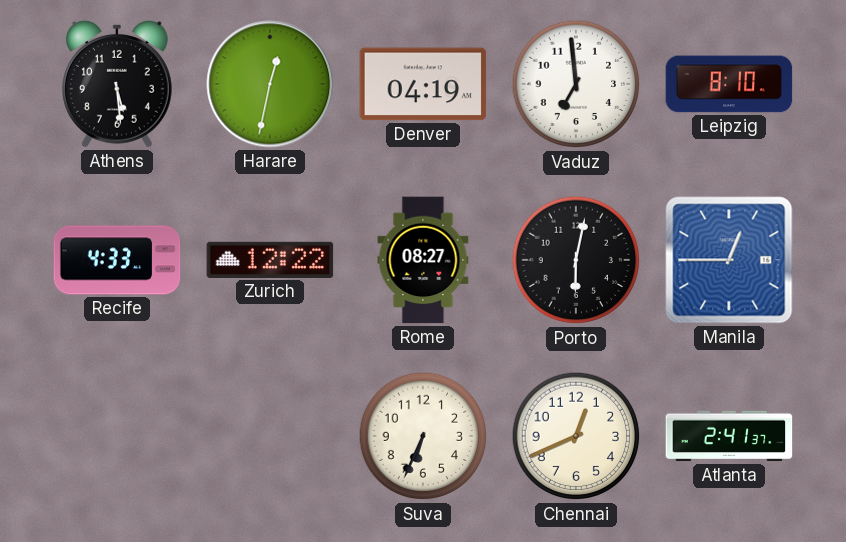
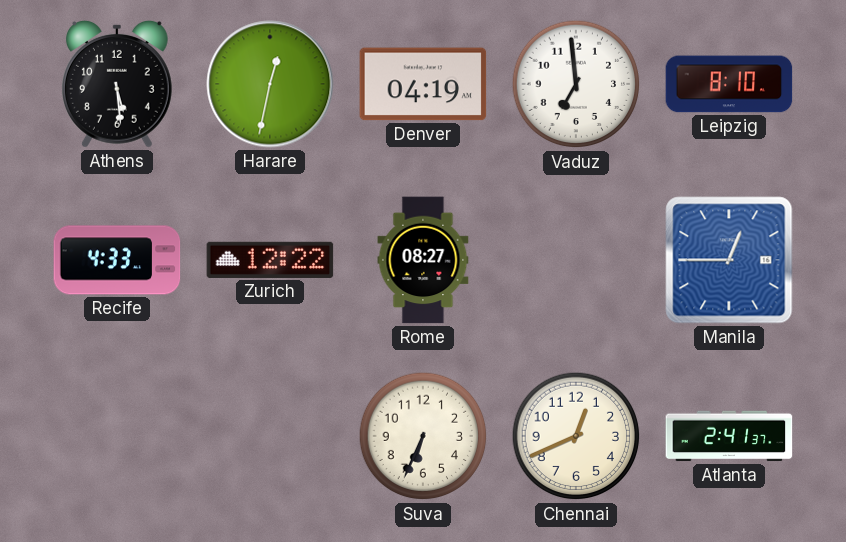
Porto: 6:02 -> none
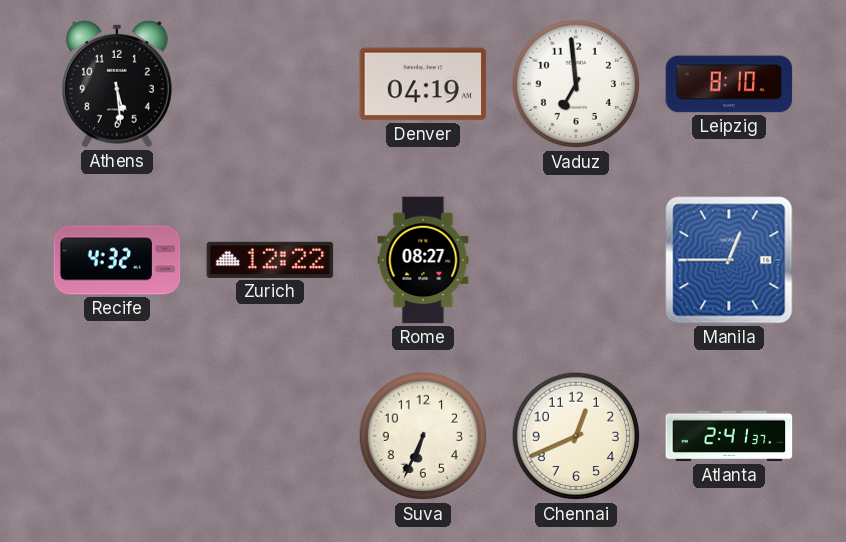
Harare: 12:32 -> none
Recife: 4:33 -> 4:32
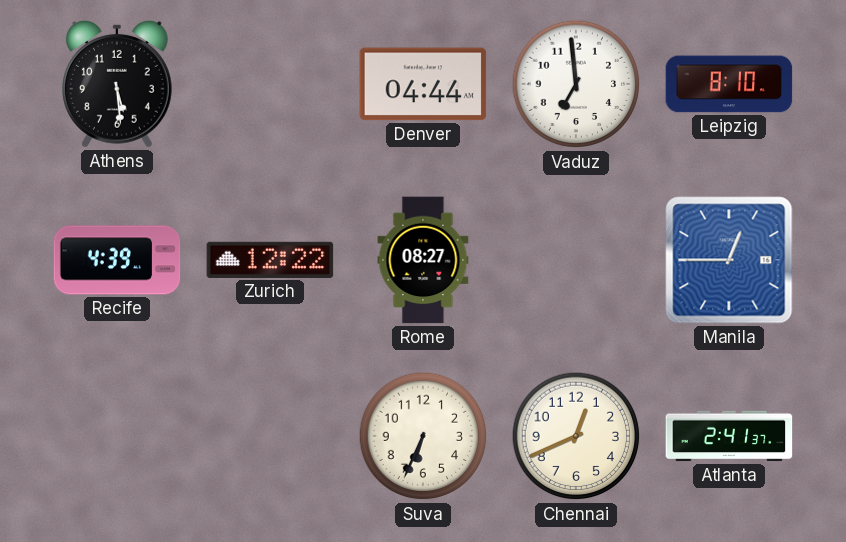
Denver: 04:19 -> 04:44
Recife: 4:32 -> 4:39
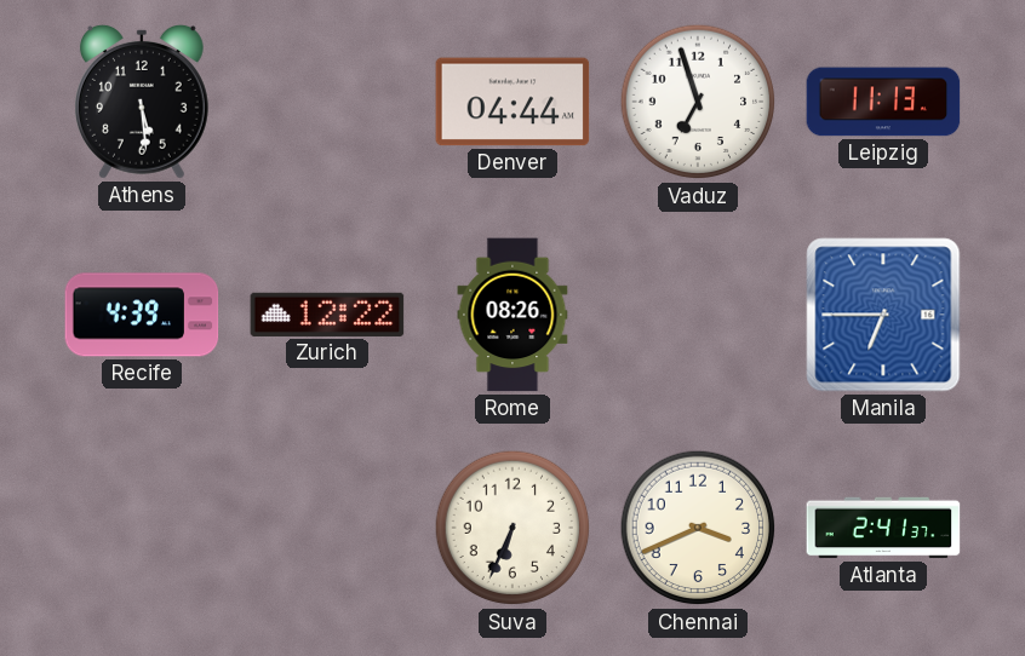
Vaduz: 6:59 -> 6:57
Leipzig: 8:10 -> 11:13
Rome: 08:27 -> 08:26
Manila: 12:45 -> 6:45
Chennai: 12:41 -> 3:41
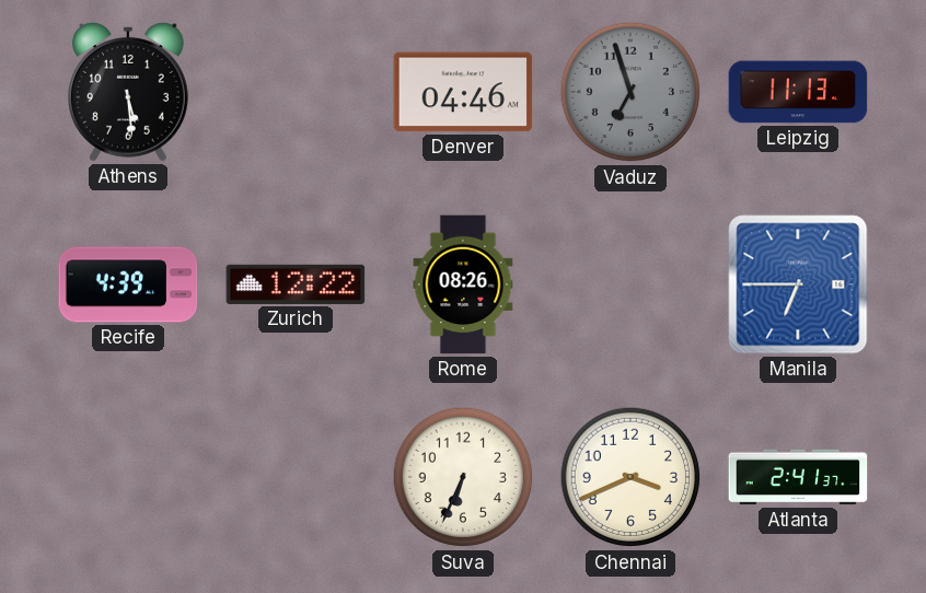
Denver: 04:44 -> 04:46
Vaduz dial: white -> grey
